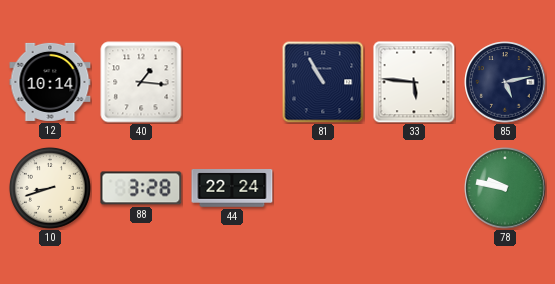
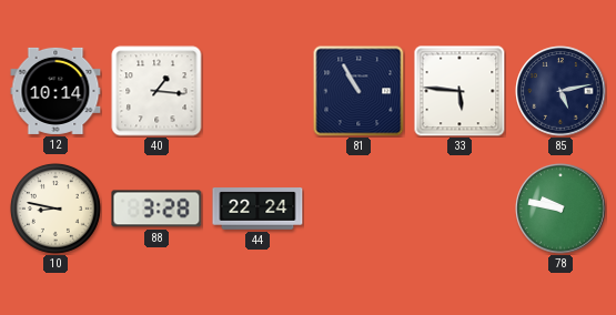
10: 8:42 -> 8:47
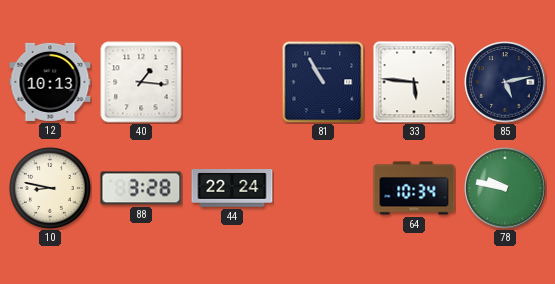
12: 10:14 -> 10:13
64: none -> 10:34
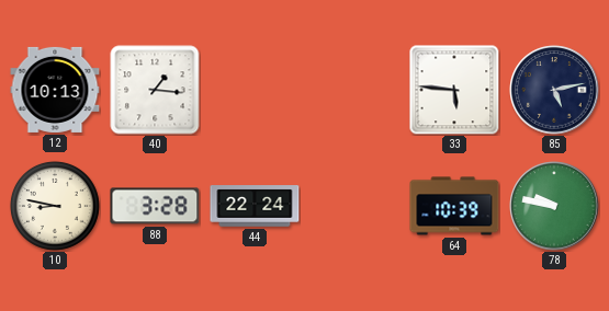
81: 10:55 -> none
64: 10:34 -> 10:39
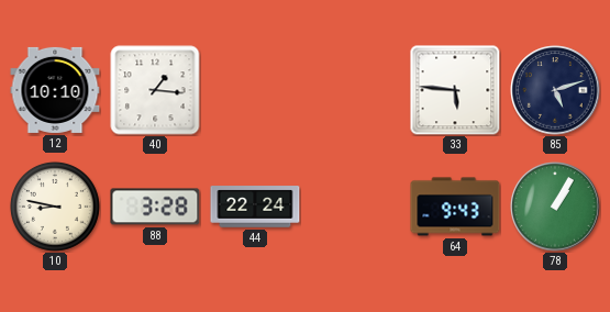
12: 10:13 -> 10:10
85: 5:13 -> 5:12
64: 10:39 -> 9:43
78: 9:47 -> 1:05
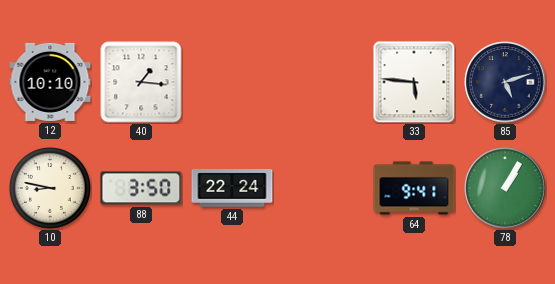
88: 3:28 -> 3:50
64: 9:43 -> 9:41
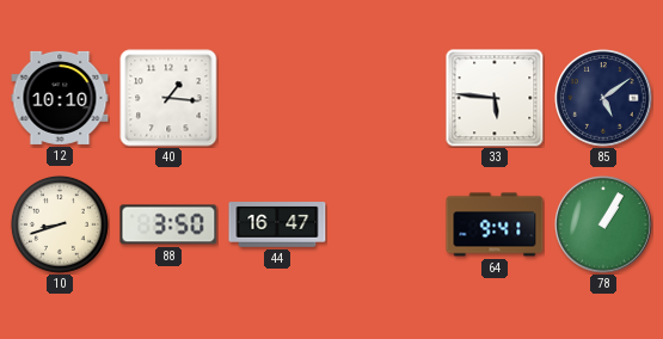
85: 5:12 -> 5:09
10: 8:47 -> 8:42
44: 22:24 -> 16:47
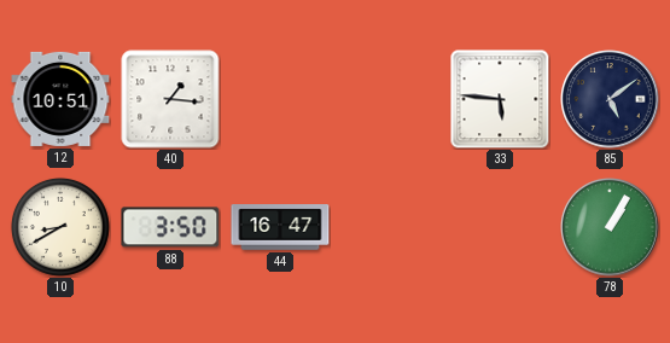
12: 10:10 -> 10:51
10: 8:42 -> 8:40
64: 9:41 -> none
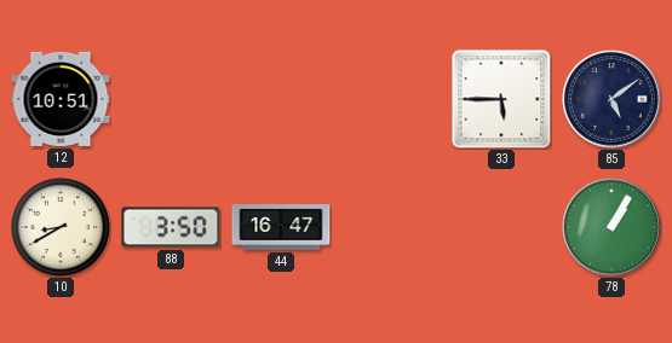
40: 1:16 -> none
33: 5:46 -> 5:45
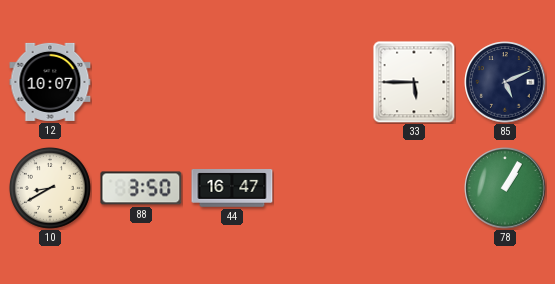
12: 10:51 -> 10:07
85: 5:09 -> 5:11
